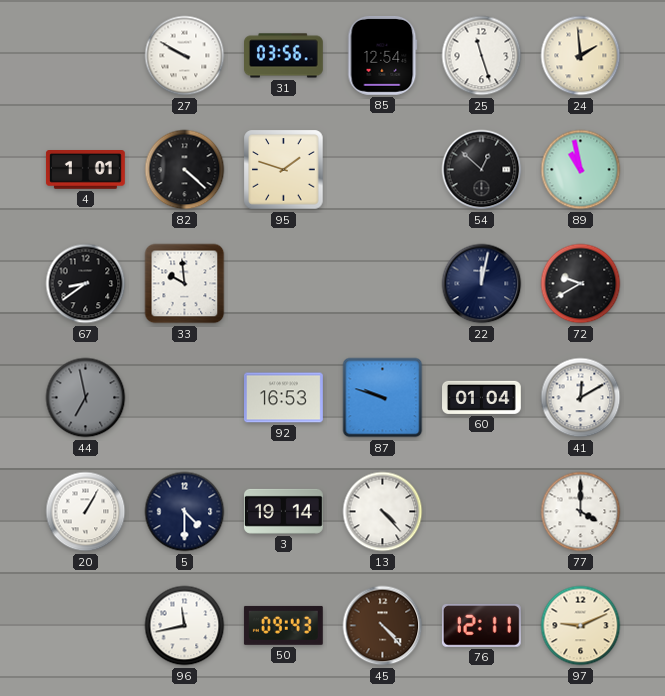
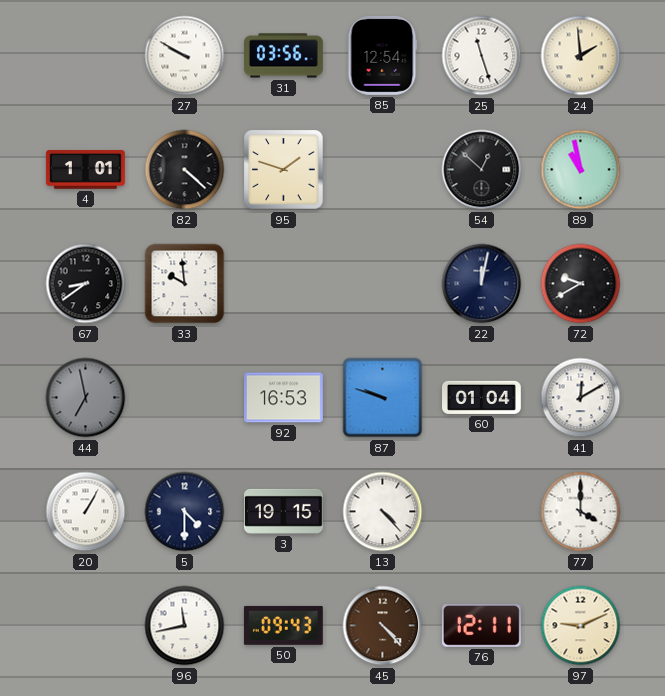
3: 19:14 -> 19:15
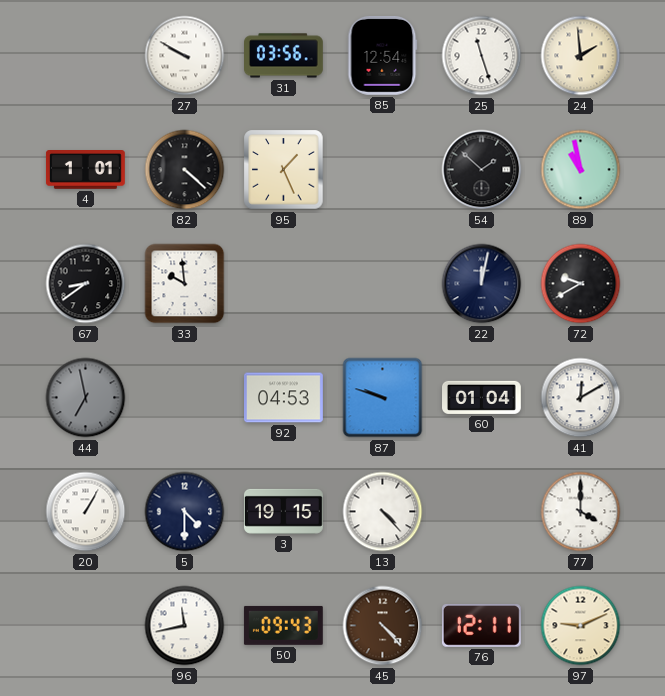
95: 1:48 -> 1:26
54: 12:52 -> 1:52
92: 16:53 -> 04:53
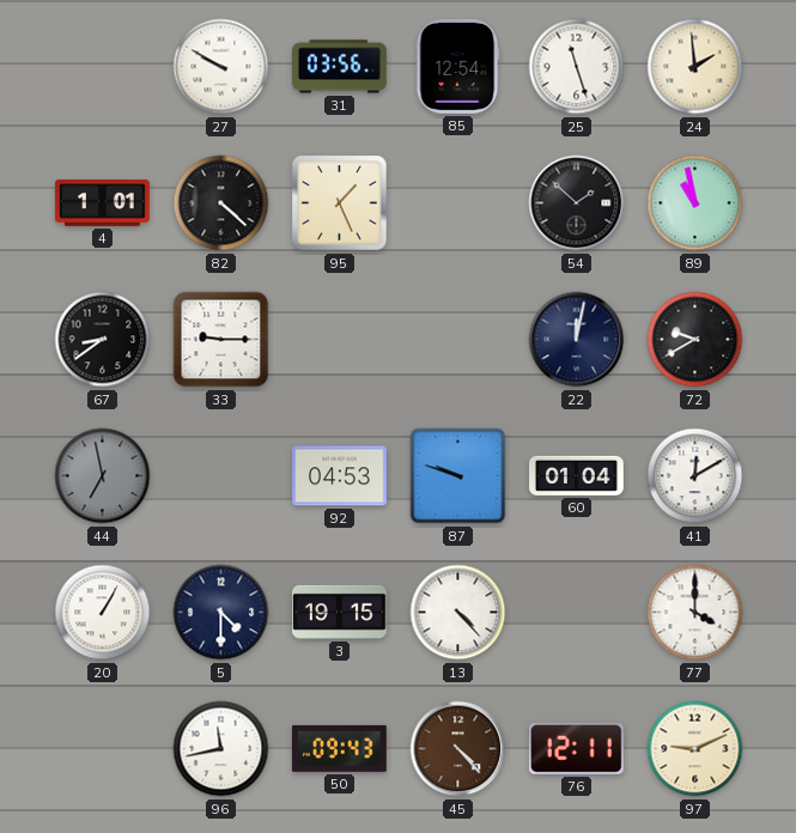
33: 9:59 -> 9:15
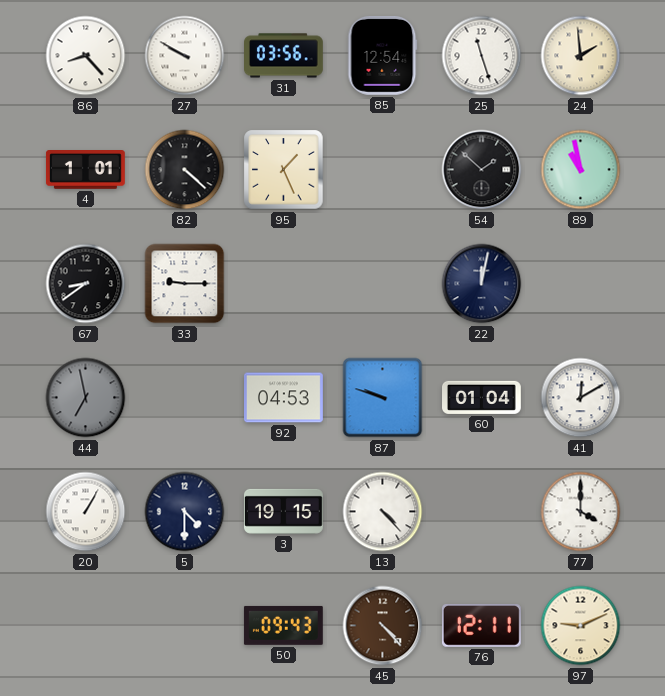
86: none -> 8:23
72: 9:40 -> none
96: 11:43 -> none
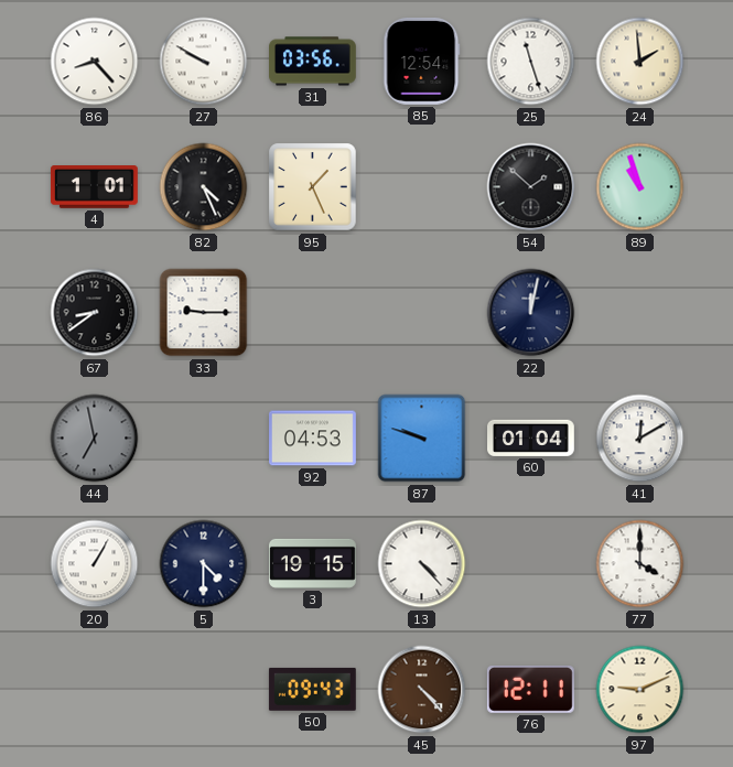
82: 4:22 -> 4:26
89: 10:58 -> 10:57
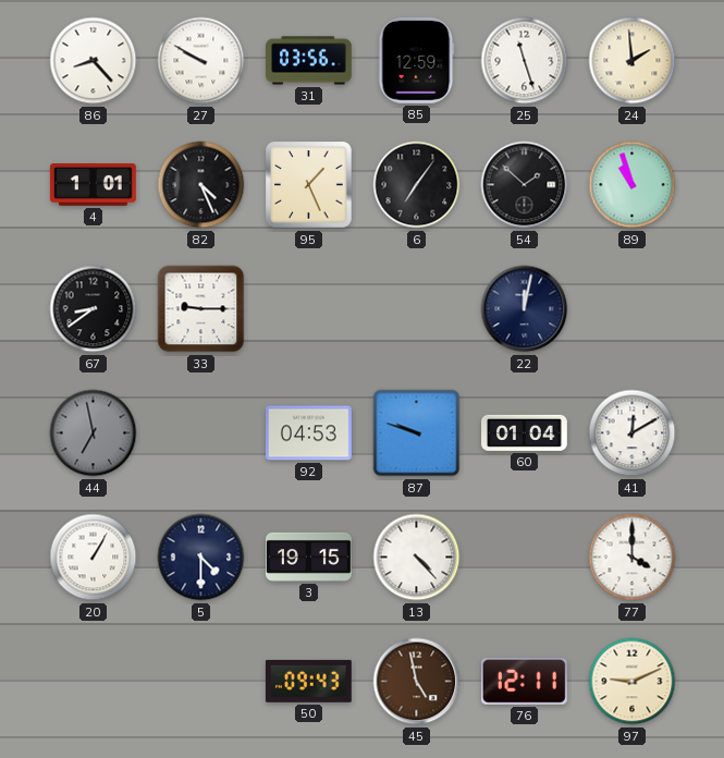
85: 12:54 -> 12:59
6: none -> 7:06
45: 4:23 -> 4:58
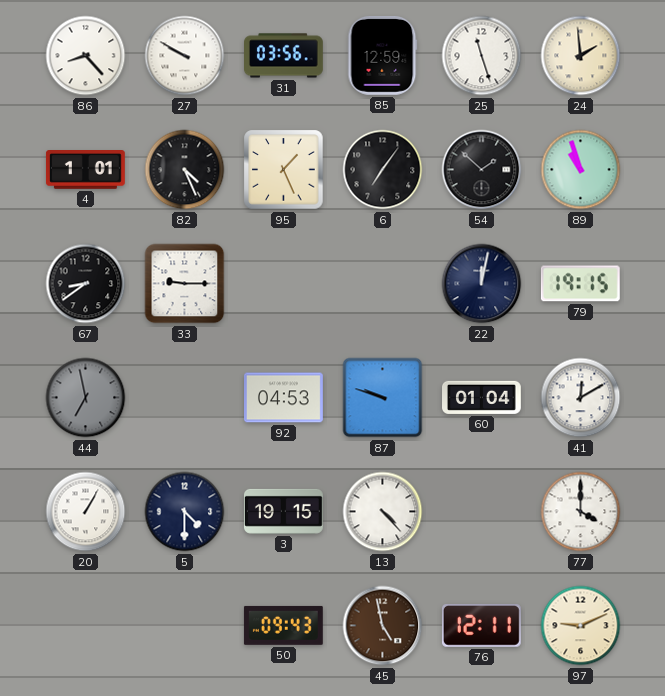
79: none -> 19:15
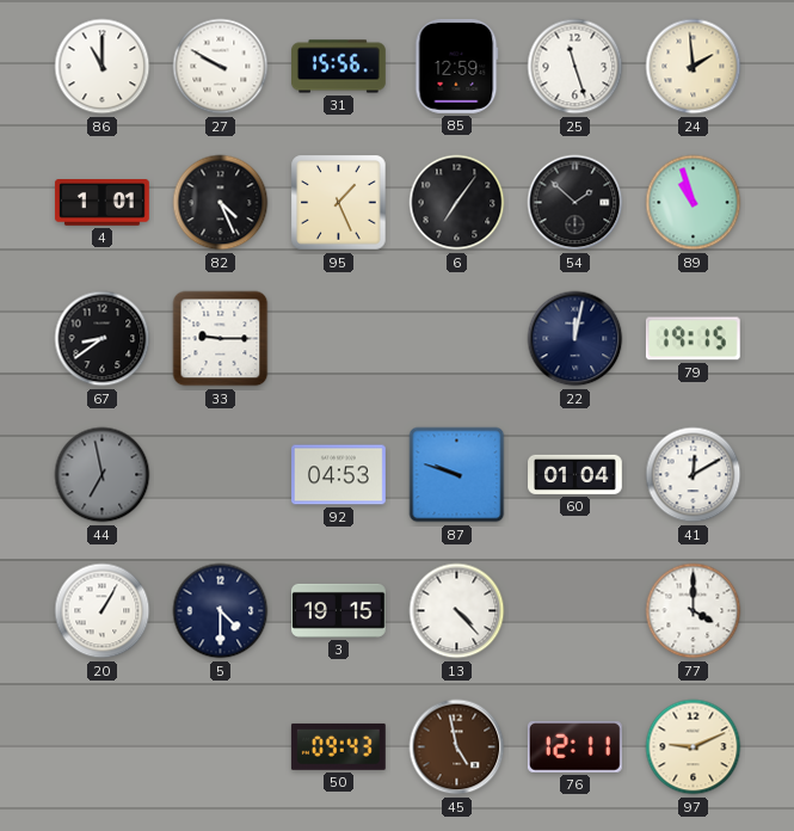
86: 8:23 -> 11:00
31: 03:56 -> 15:56
